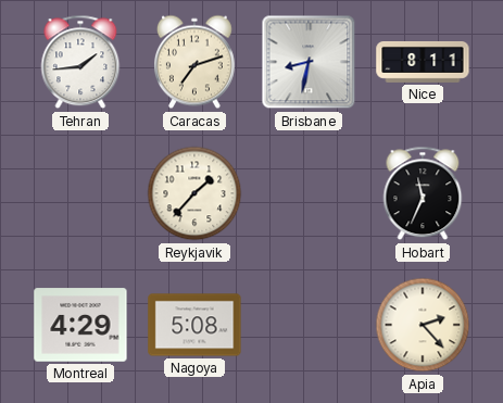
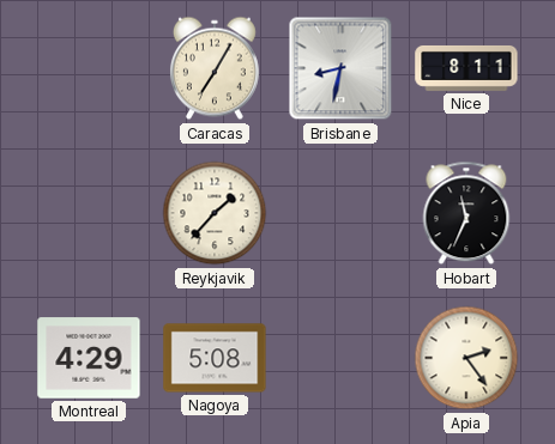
Tehran: 1:44 -> none
Caracas: 7:12 -> 7:05
Apia: 2:23 -> 2:24
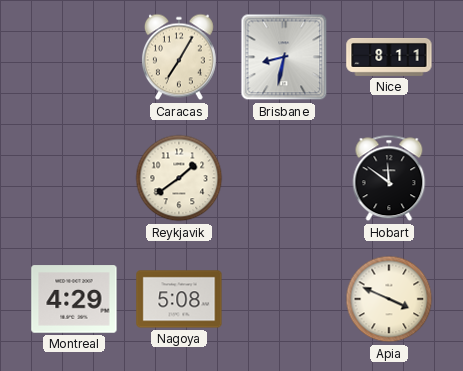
Reykjavik: 1:37 -> 1:39
Hobart: 11:34 -> 11:51
Apia: 2:24 -> 3:49
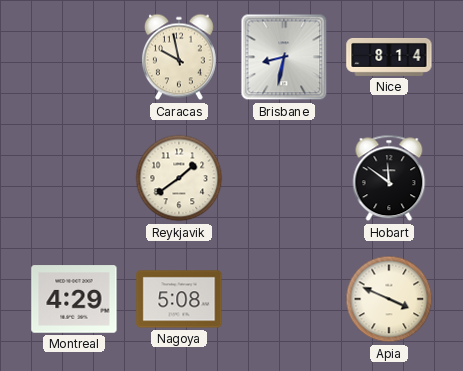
Caracas: 7:05 -> 9:58
Nice: 8:11 -> 8:14
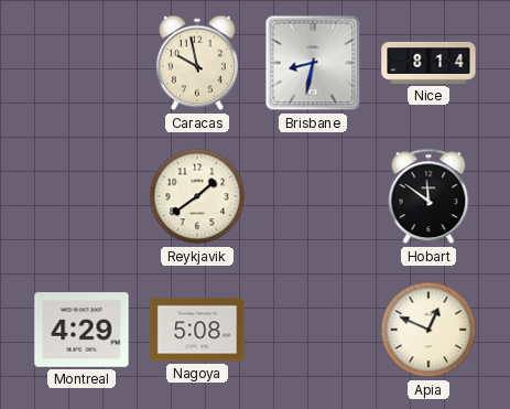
Apia: 3:49 -> 12:49
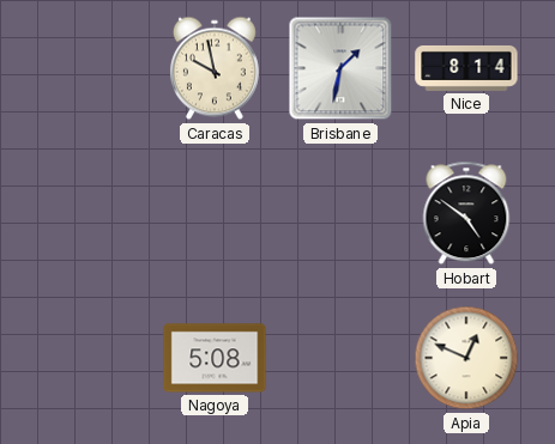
Brisbane: 8:32 -> 1:32
Reykjavik: 1:39 -> none
Hobart: 11:51 -> 4:51
Montreal: 4:29 -> none
